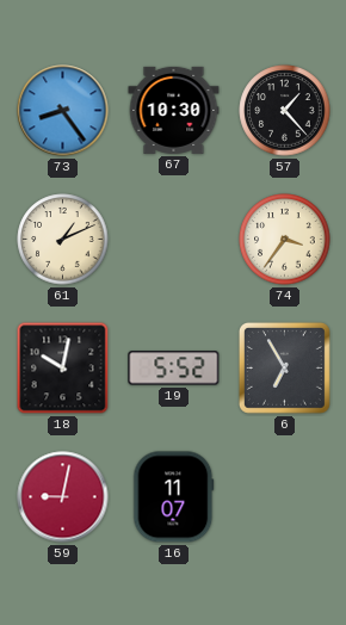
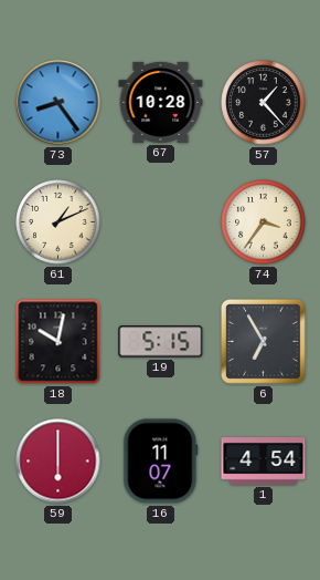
67: 10:30 -> 10:28
19: 5:52 -> 5:15
59: 9:02 -> 6:00
1: none -> 4:54
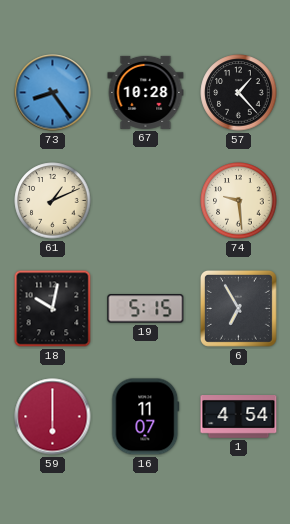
74: 3:36 -> 9:29
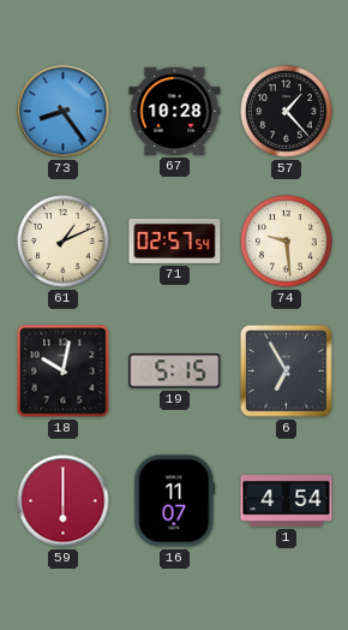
71: none -> 02:57
